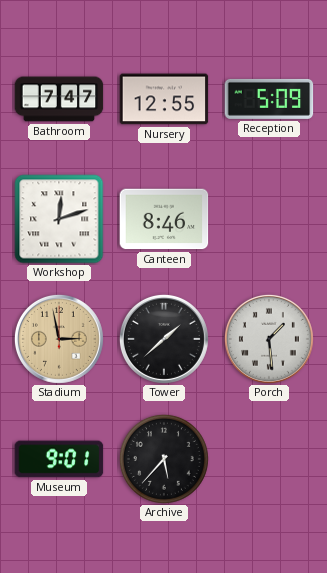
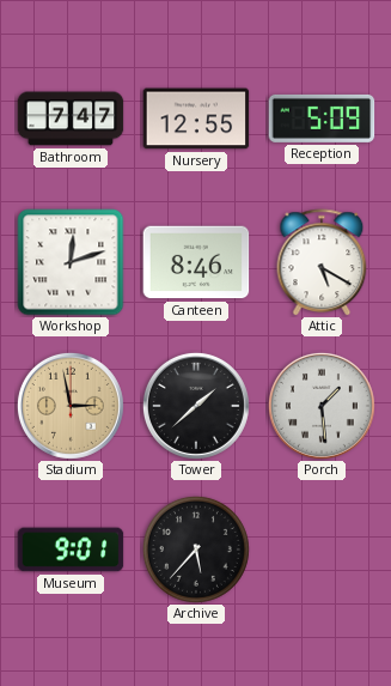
Attic: none -> 5:20
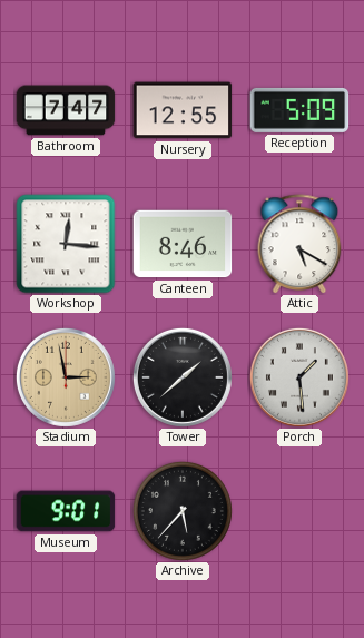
Workshop: 12:12 -> 12:16
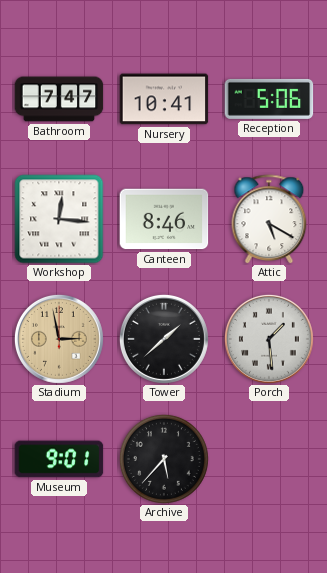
Nursery: 12:55 -> 10:41
Reception: 5:09 -> 5:06
